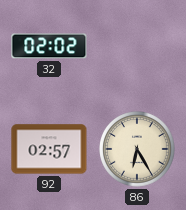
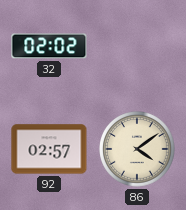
86: 6:25 -> 4:09
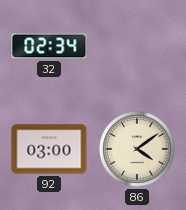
32: 02:02 -> 02:34
92: 02:57 -> 03:00
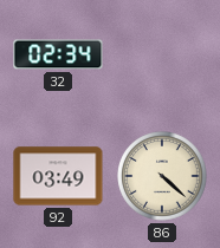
92: 03:00 -> 03:49
86: 4:09 -> 4:22
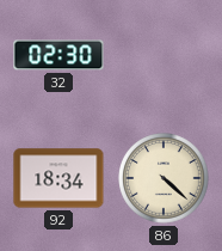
32: 02:34 -> 02:30
92: 03:49 -> 18:34
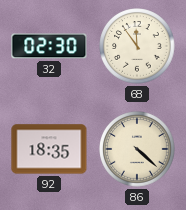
68: none -> 11:54
92: 18:34 -> 18:35
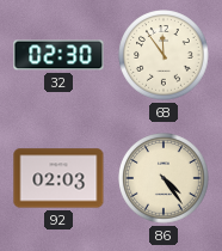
92: 18:35 -> 02:03
86: 4:22 -> 4:24
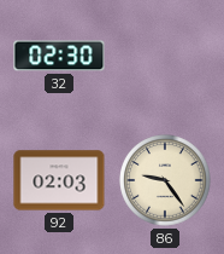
68: 11:54 -> none
86: 4:24 -> 9:24
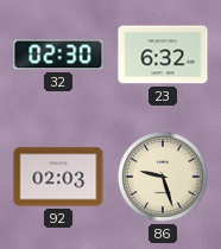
23: none -> 6:32
86: 9:24 -> 9:27
